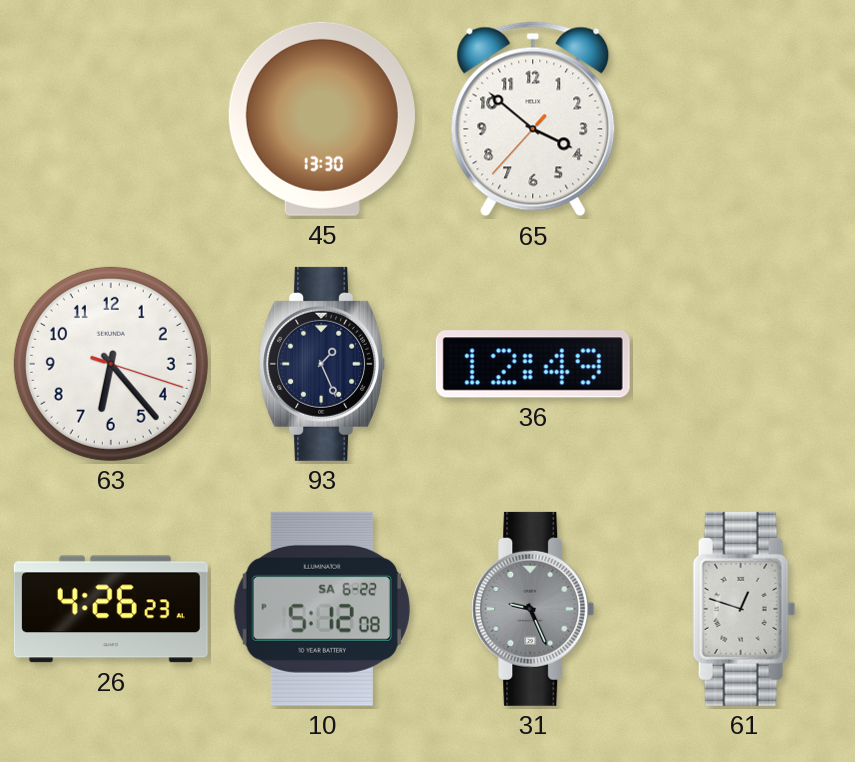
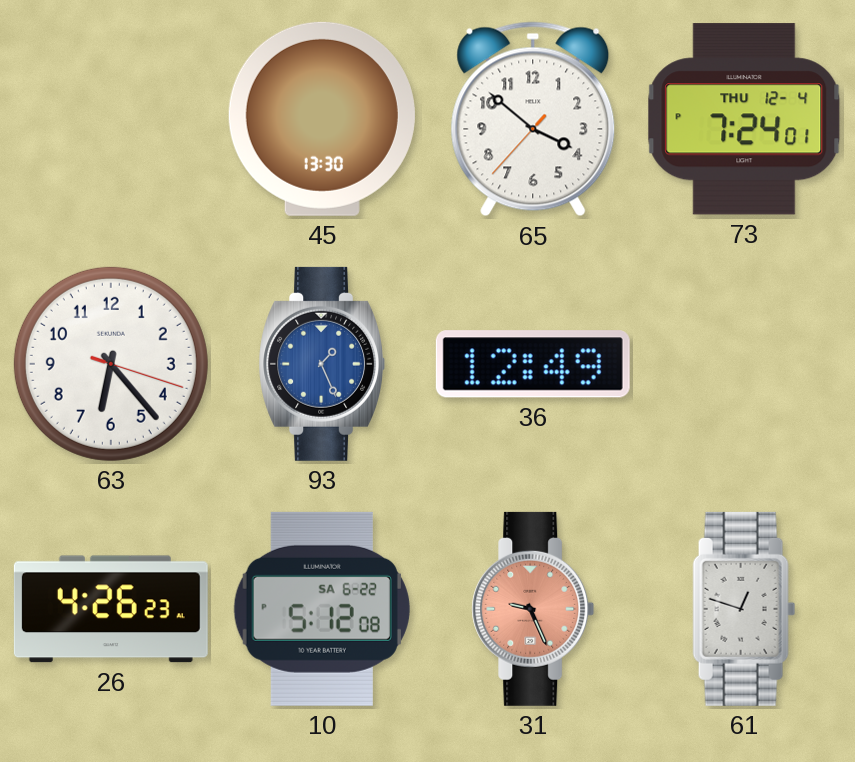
73: none -> 7:24
93 dial: navy -> blue
31 dial: grey -> salmon
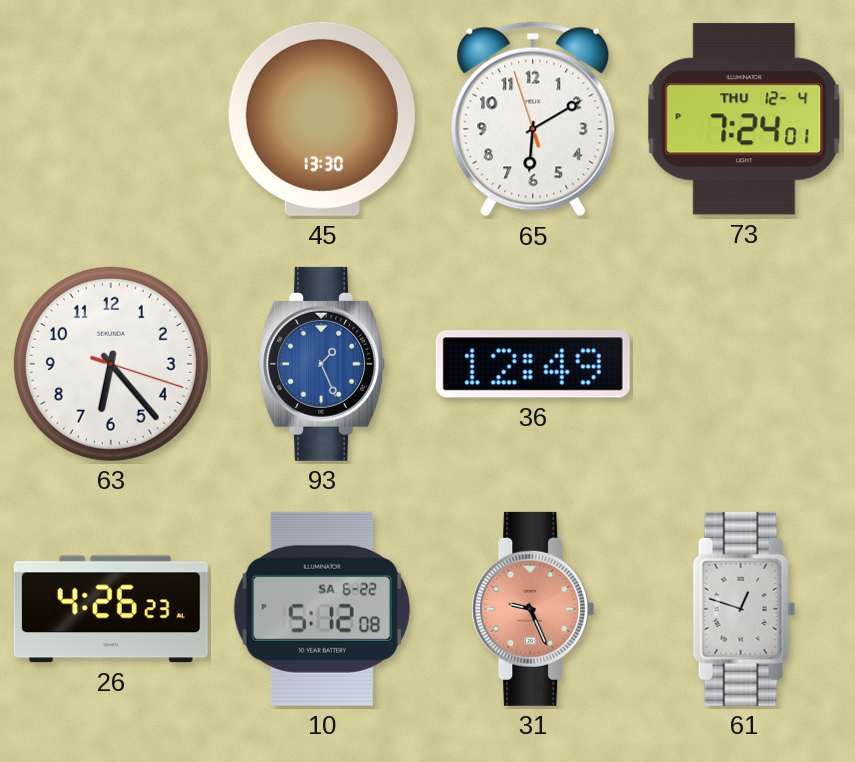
65: 3:51 -> 6:09
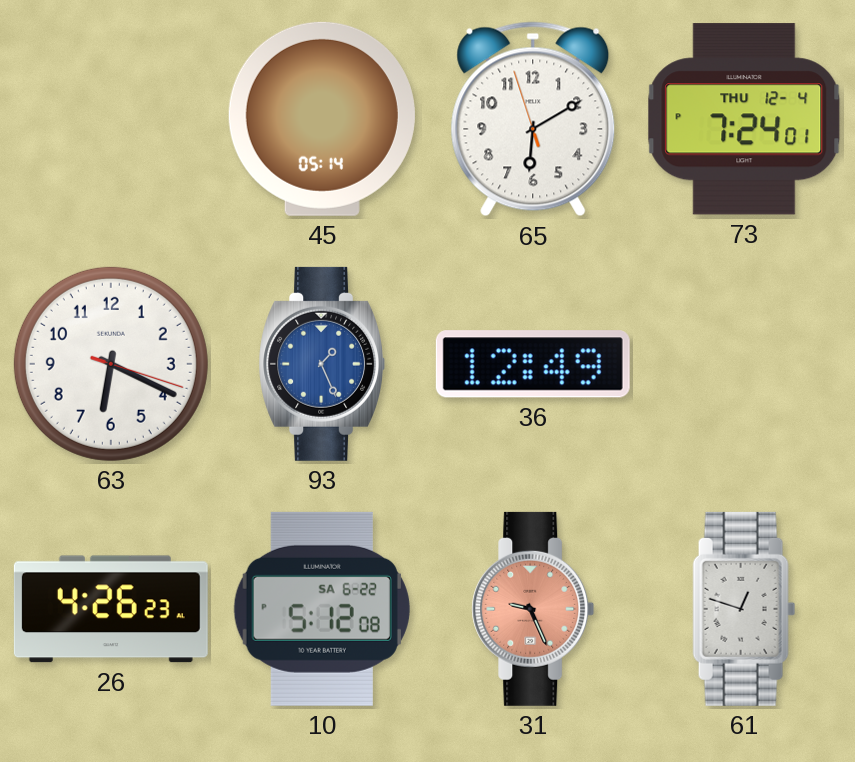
45: 13:30 -> 05:14
63: 6:23 -> 6:19
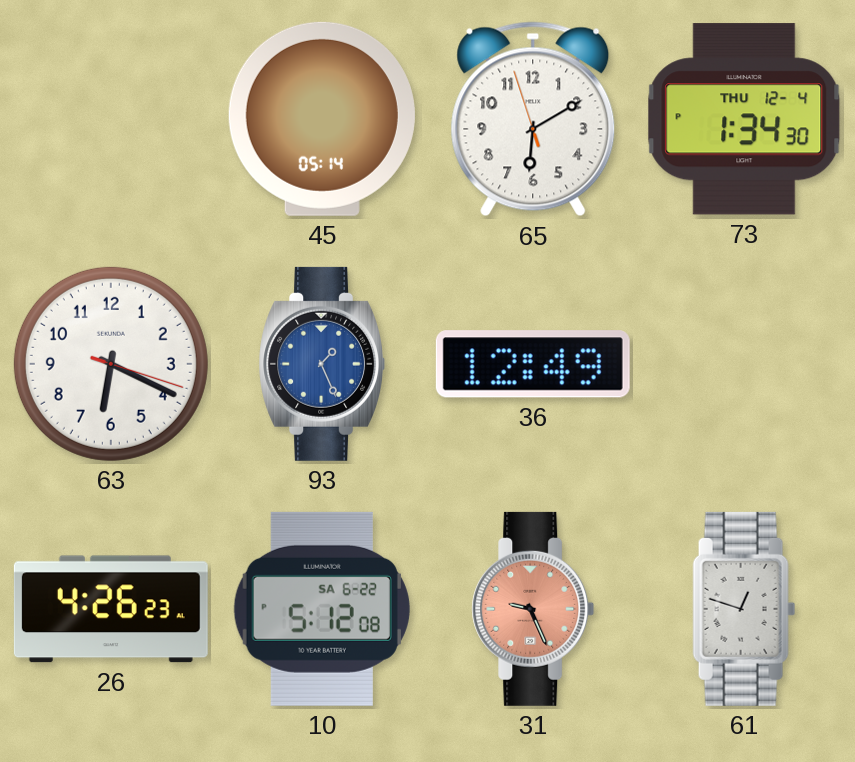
73: 7:24 -> 1:34
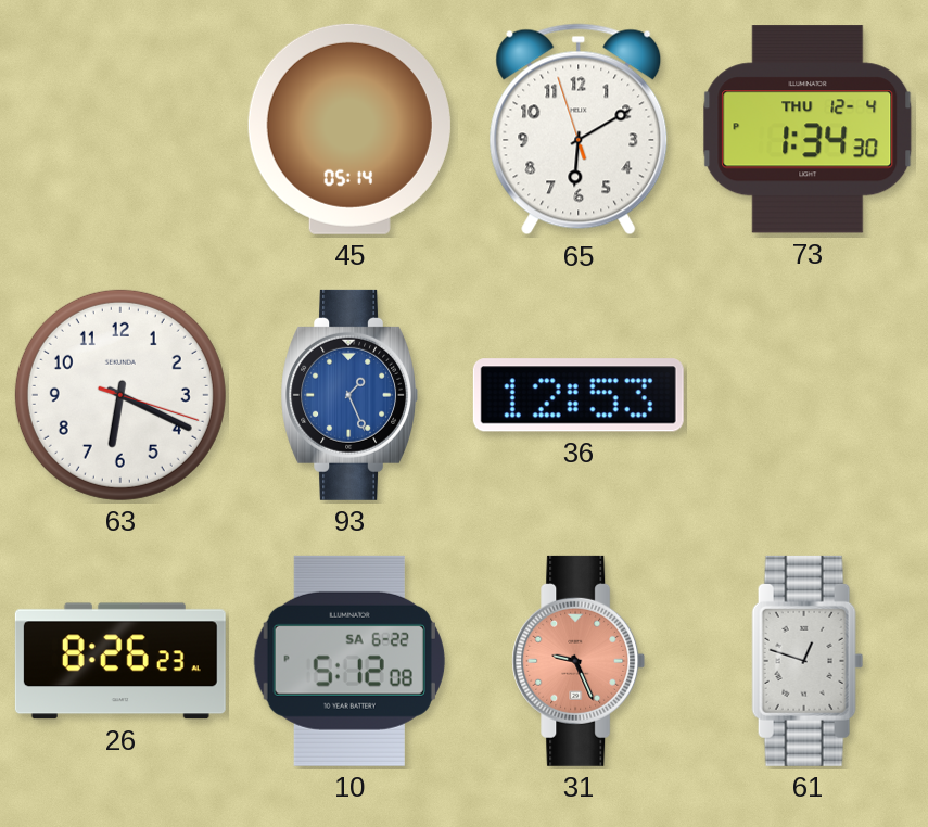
36: 12:49 -> 12:53
26: 4:26 -> 8:26
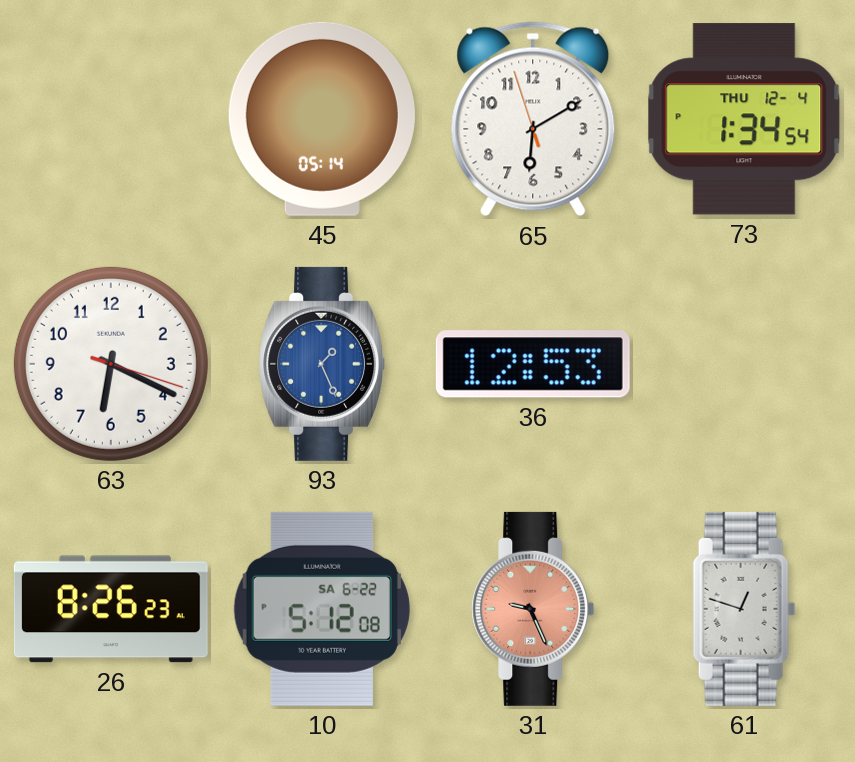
73: 1:34:30 PM -> 1:34:54 PM
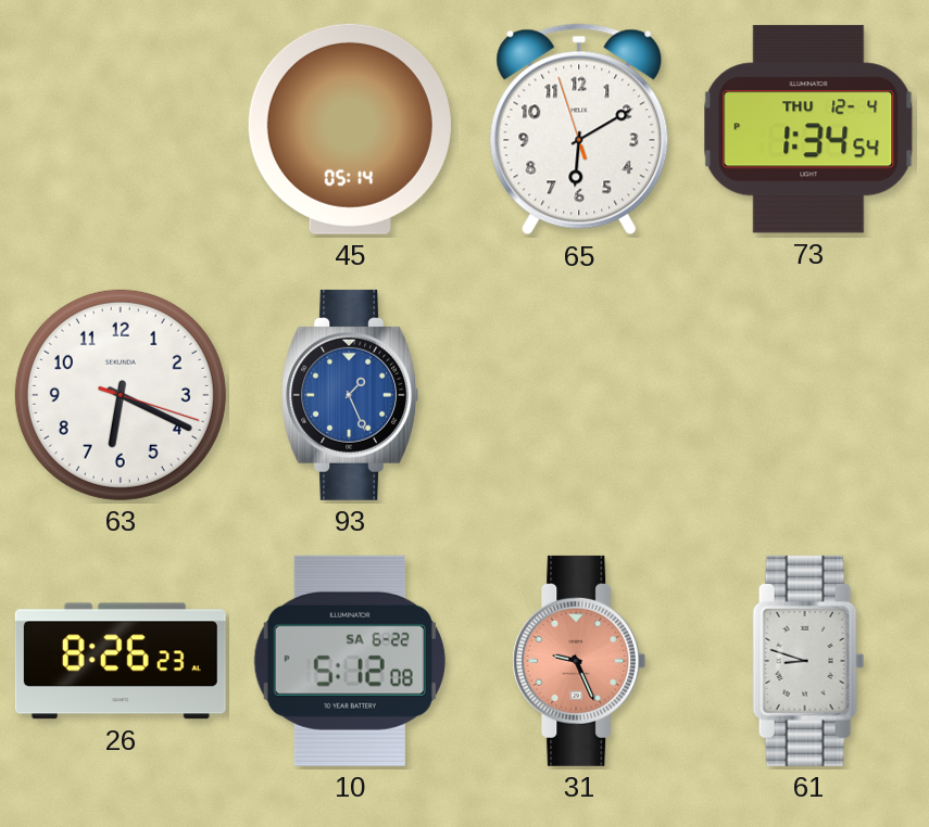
36: 12:53 -> none
61: 12:48 -> 8:48
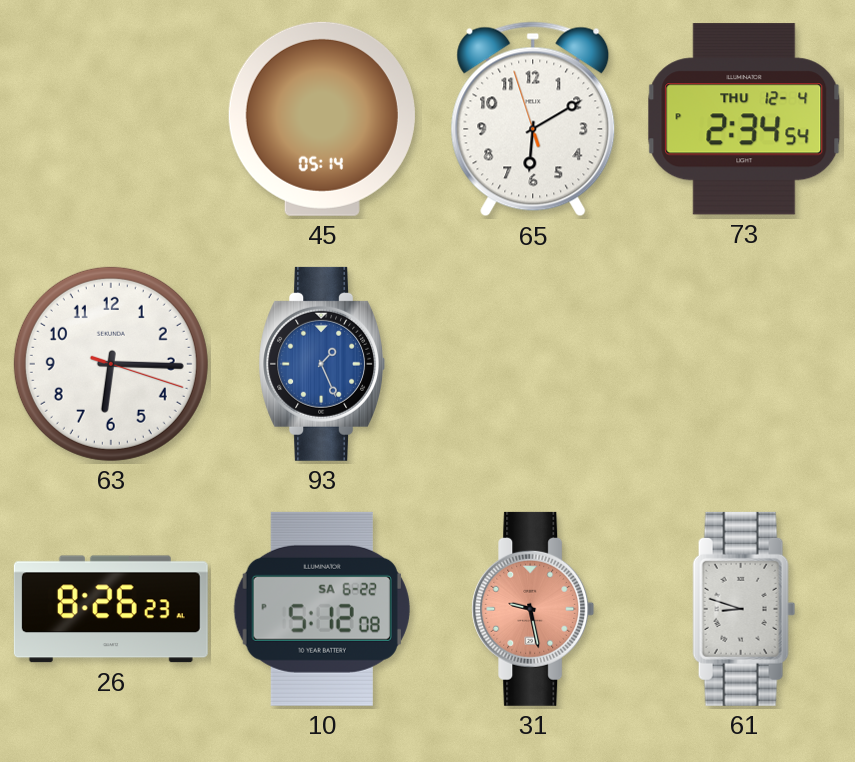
73: 1:34 -> 2:34
63: 6:19 -> 6:15
31: 9:26 -> 9:28
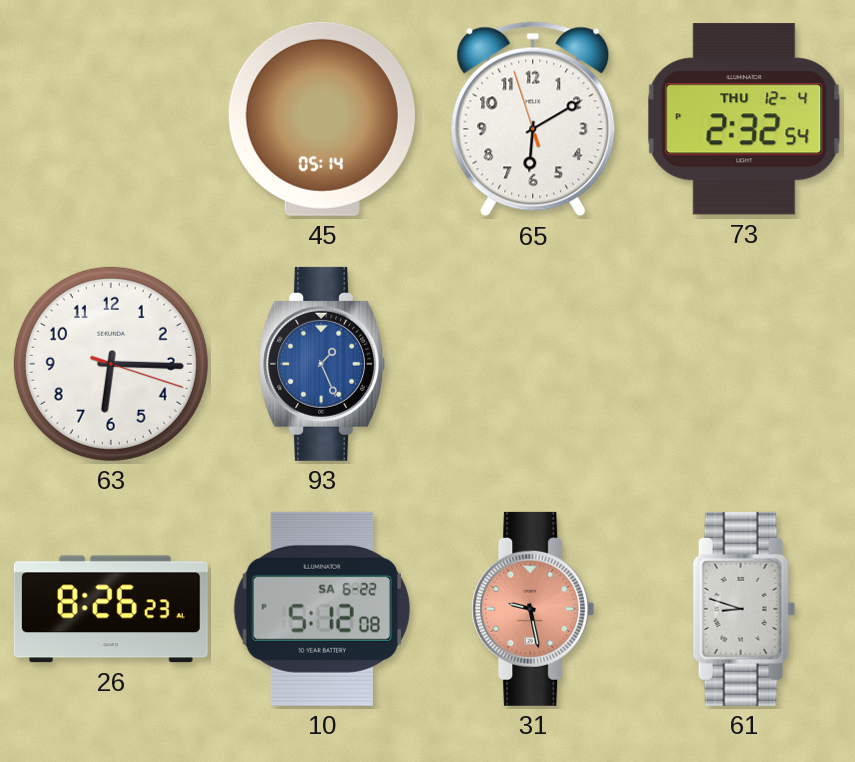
73: 2:34 -> 2:32
